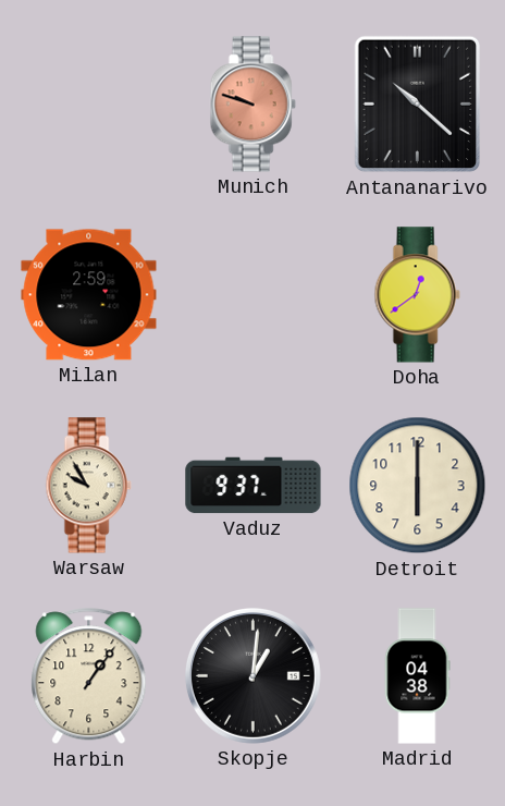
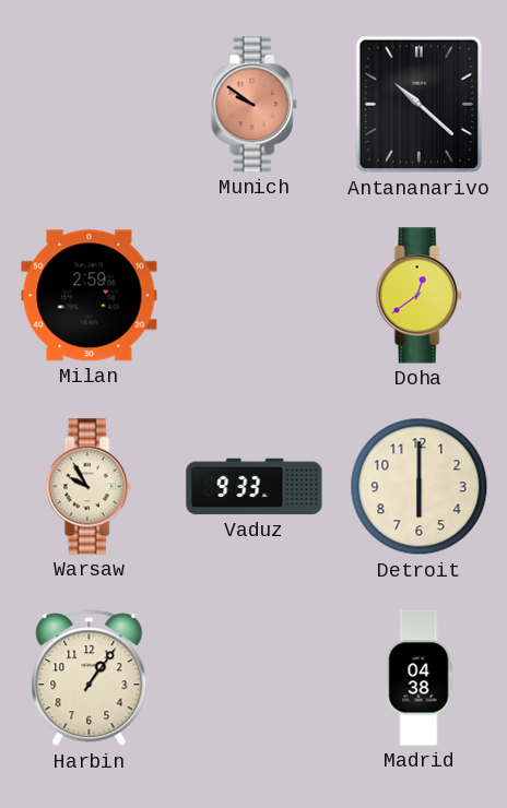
Munich: 9:48 -> 9:51
Vaduz: 9:37 -> 9:33
Skopje: 1:01 -> none
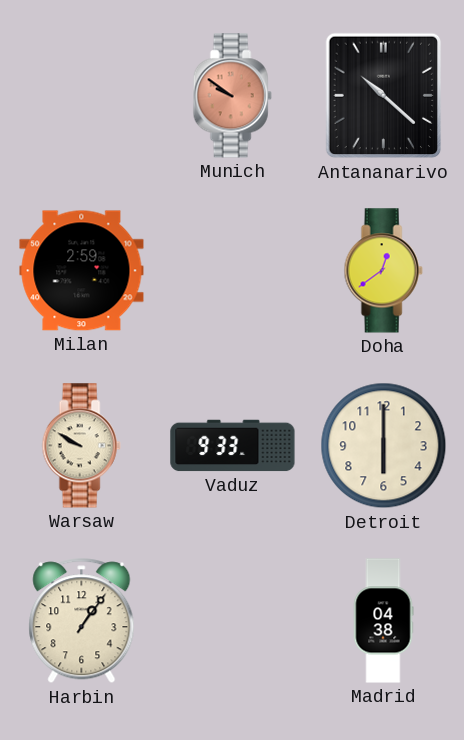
Warsaw: 9:55 -> 9:50
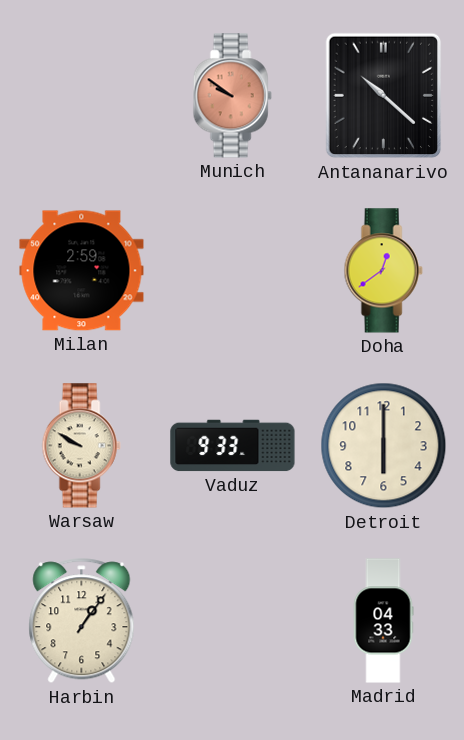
Madrid: 04:38 -> 04:33
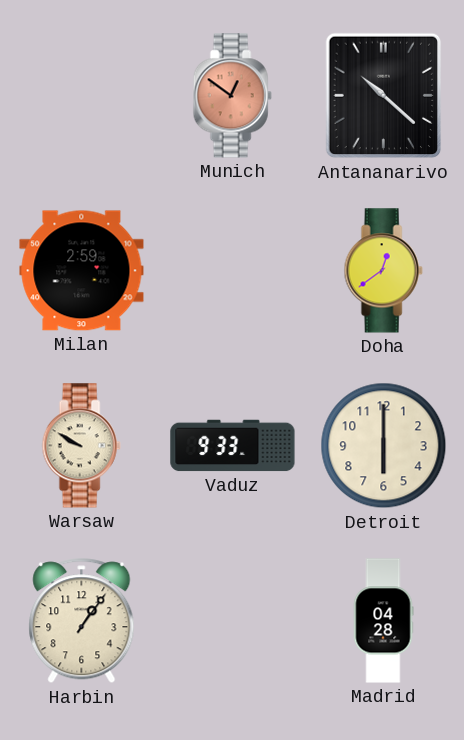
Munich: 9:51 -> 12:51
Madrid: 04:33 -> 04:28
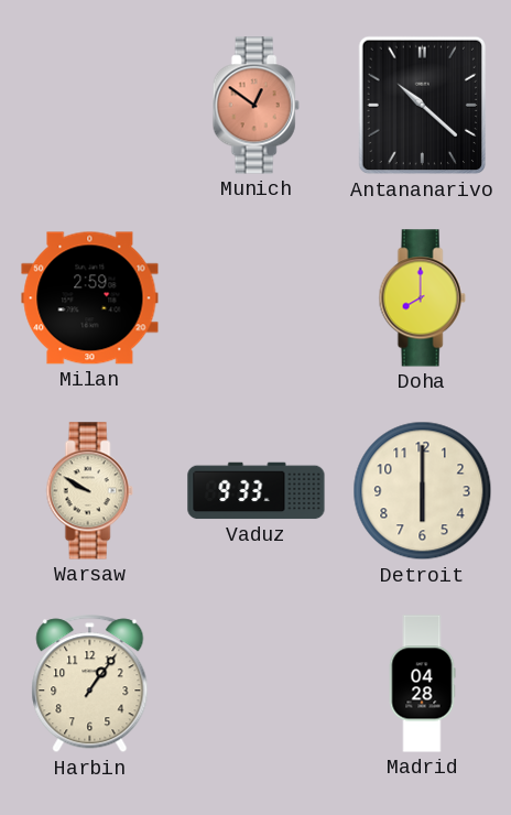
Doha: 12:39 -> 8:00
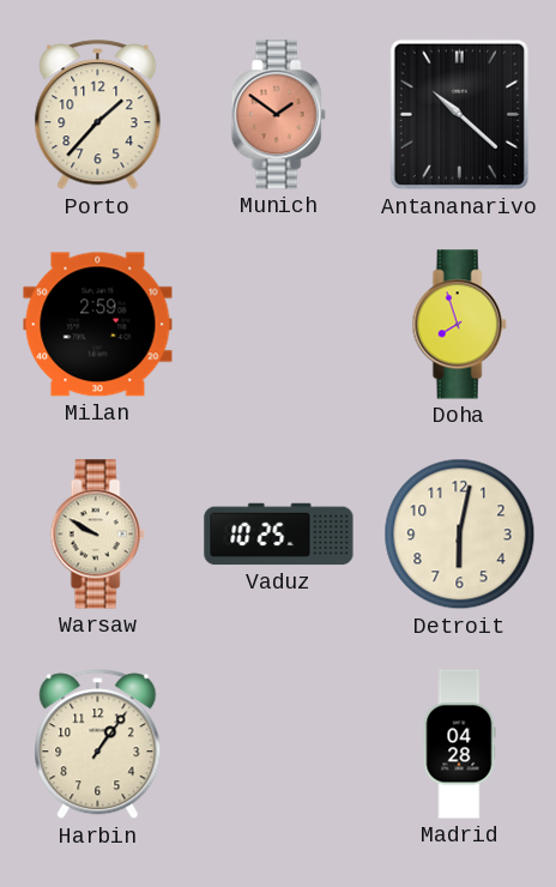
Porto: none -> 1:37
Munich: 12:51 -> 1:51
Doha: 8:00 -> 7:57
Vaduz: 9:33 -> 10:25
Detroit: 6:00 -> 6:02
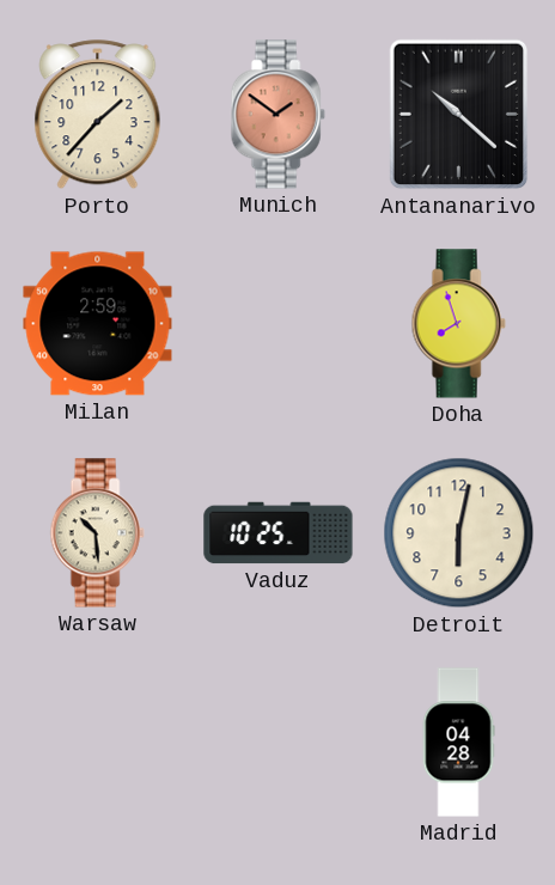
Warsaw: 9:50 -> 10:29
Harbin: 1:06 -> none
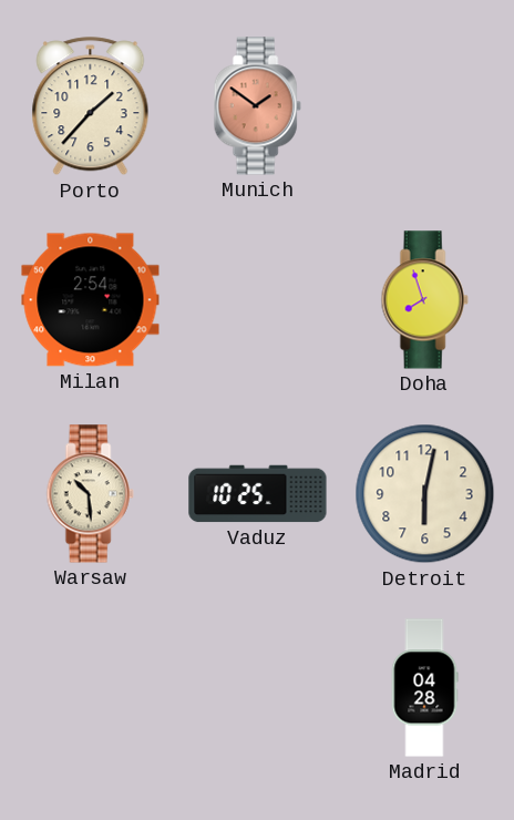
Antananarivo: 10:22 -> none
Milan: 2:59 -> 2:54
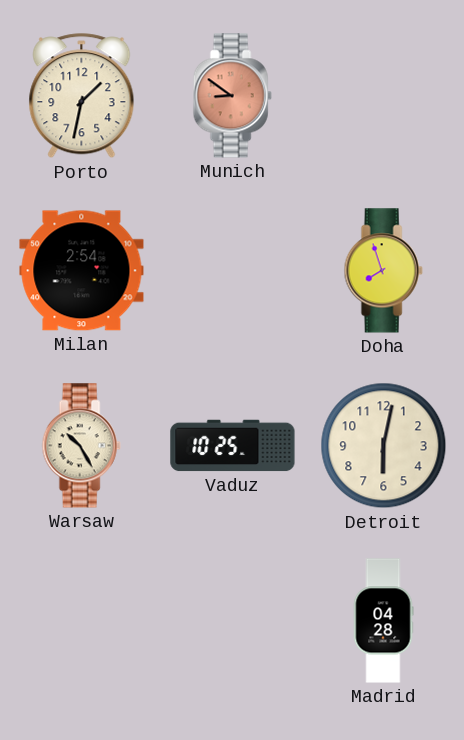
Porto: 1:37 -> 1:32
Munich: 1:51 -> 8:51
Warsaw: 10:29 -> 10:25
